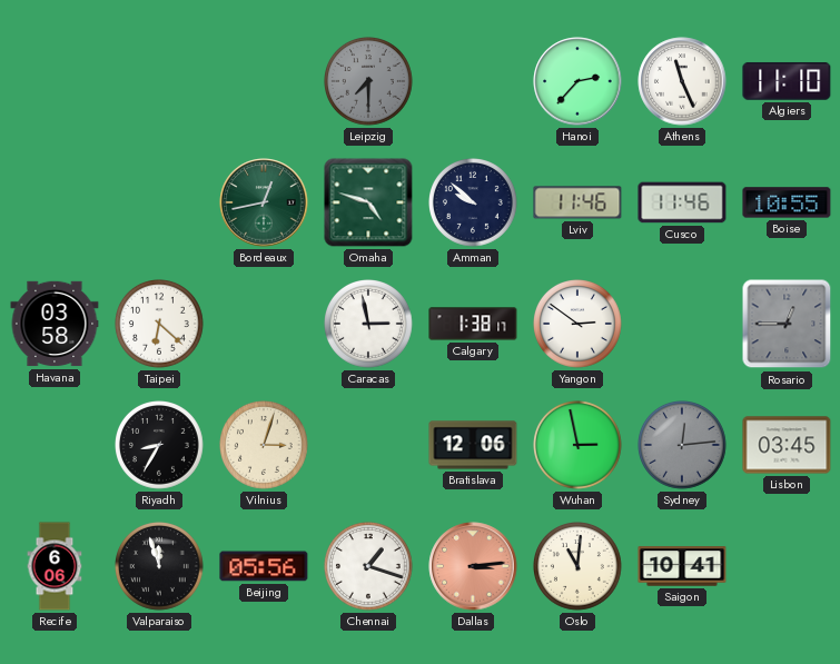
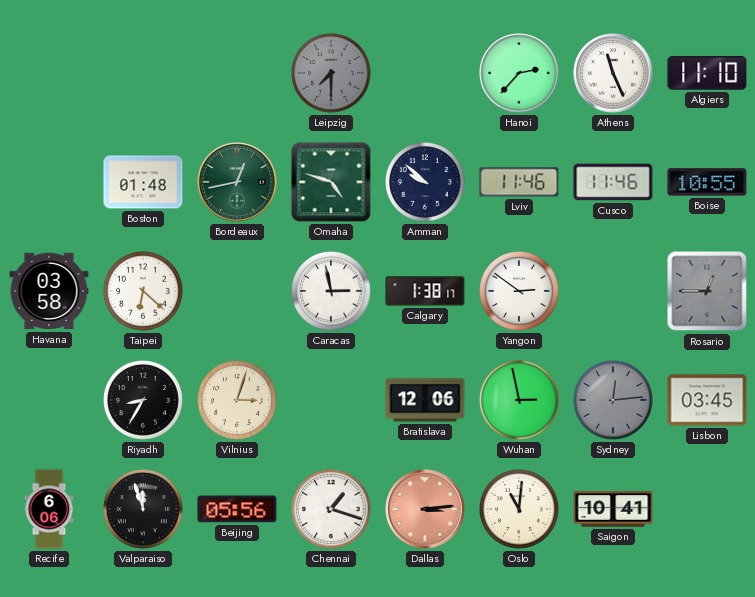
Boston: none -> 01:48
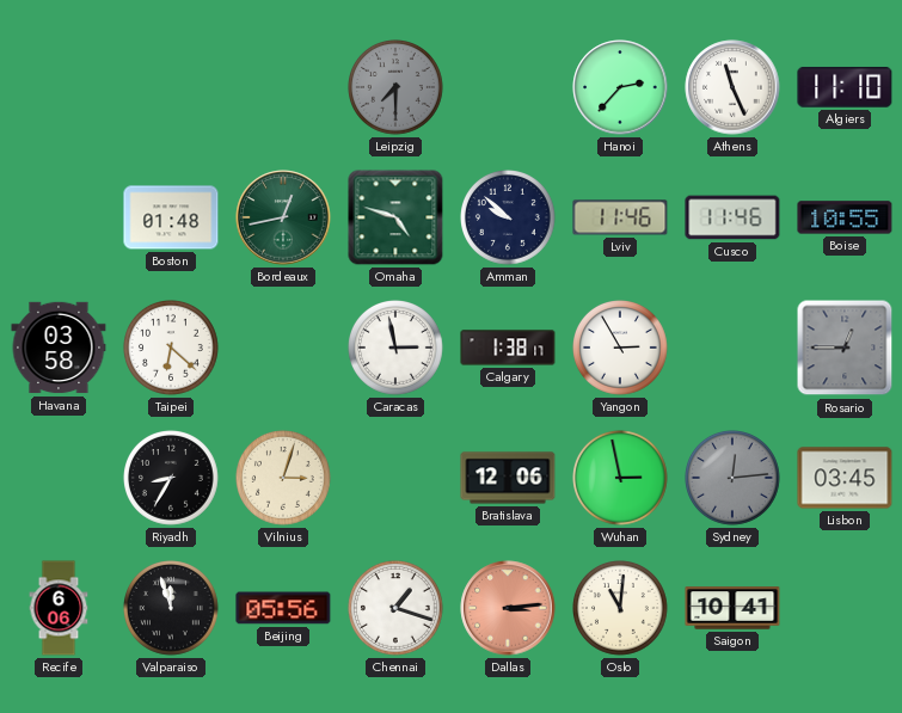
Yangon: 2:51 -> 2:55
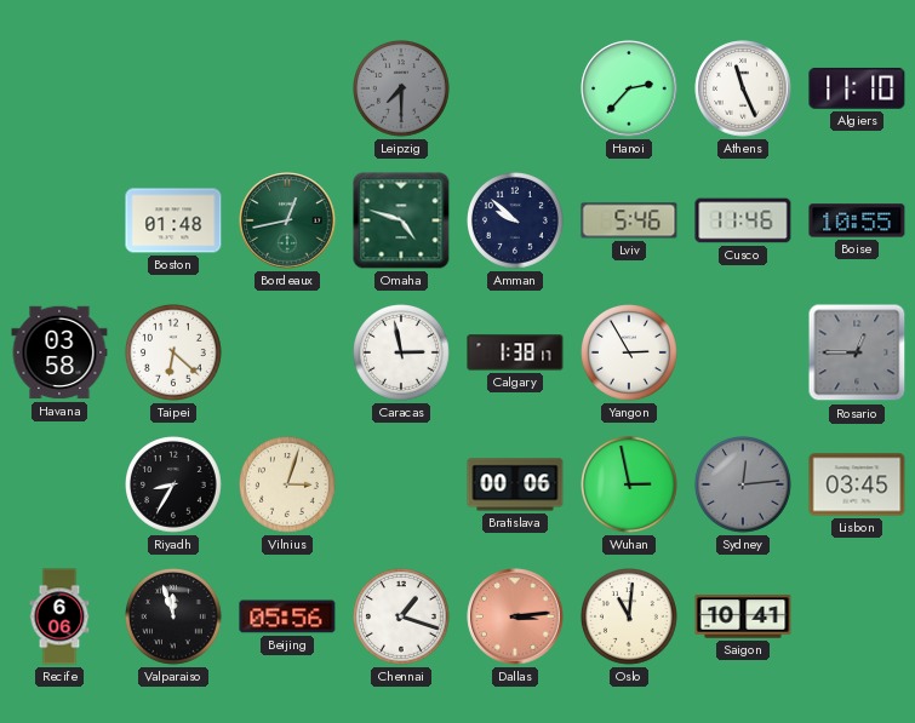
Lviv: 11:46 -> 5:46
Bratislava: 12:06 -> 00:06
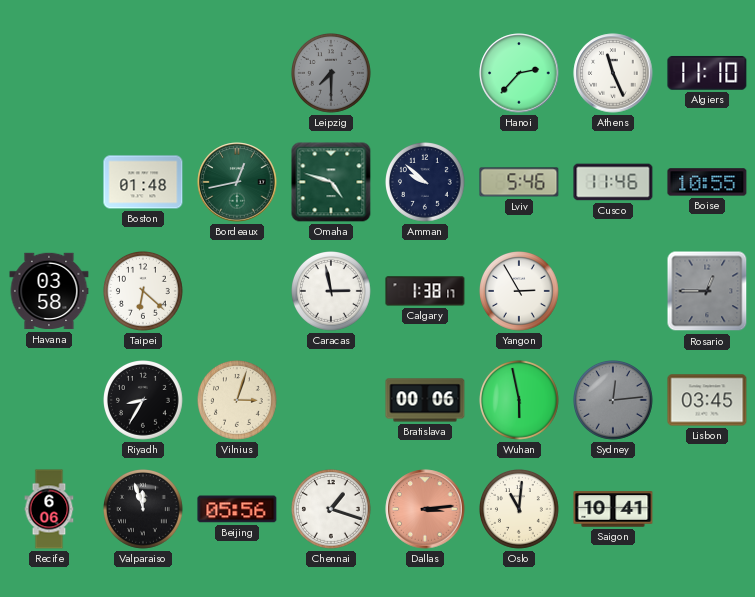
Wuhan: 2:58 -> 5:58
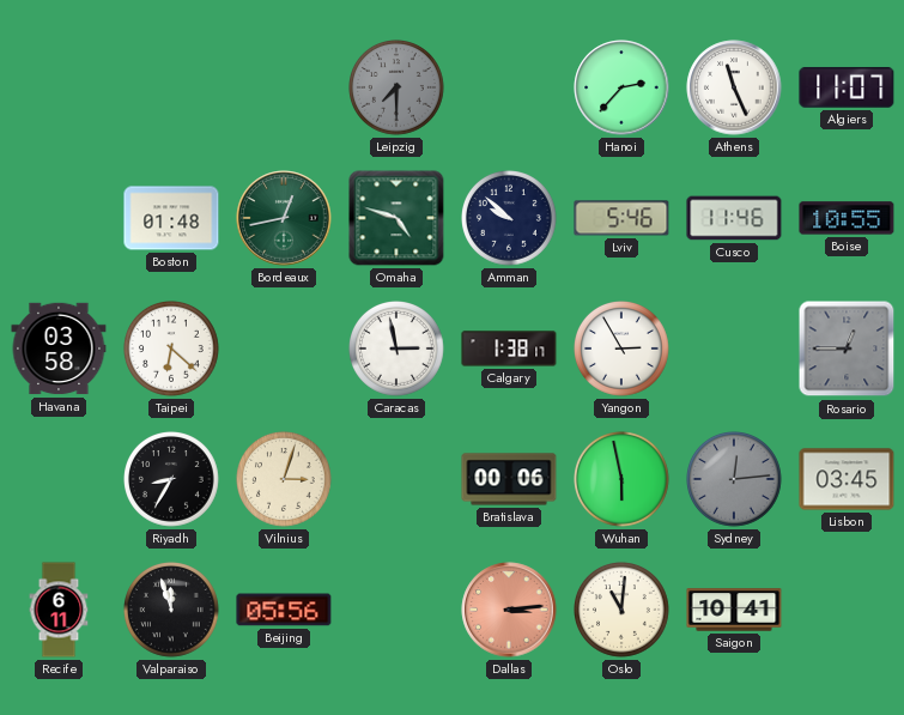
Algiers: 11:10 -> 11:07
Recife: 6:06 -> 6:11
Chennai: 1:18 -> none
